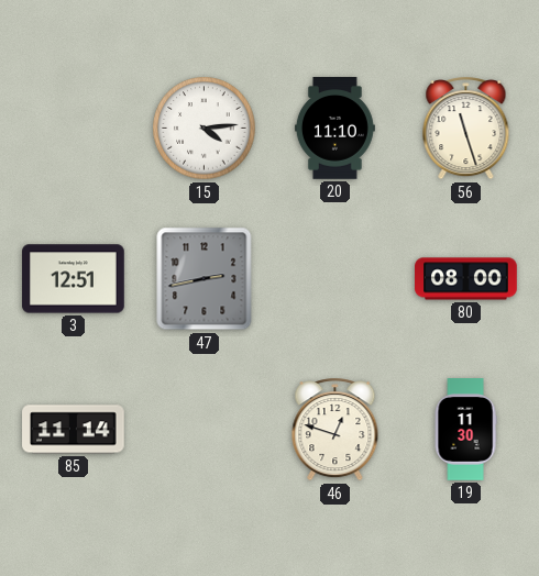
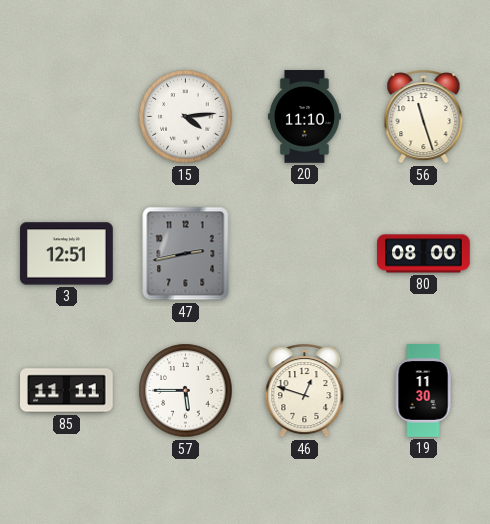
85: 11:14 -> 11:11
57: none -> 5:45
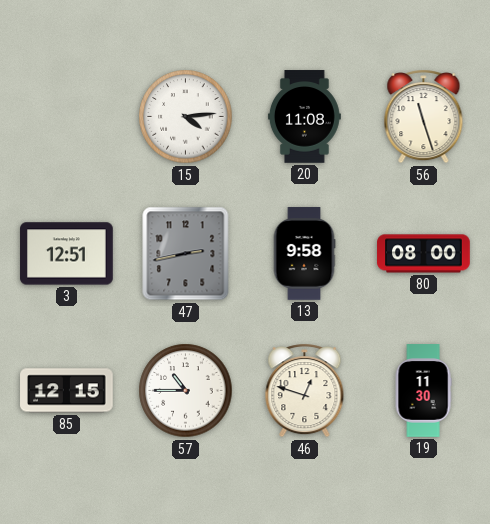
20: 11:10 -> 11:08
13: none -> 9:58
85: 11:11 -> 12:15
57: 5:45 -> 10:45
